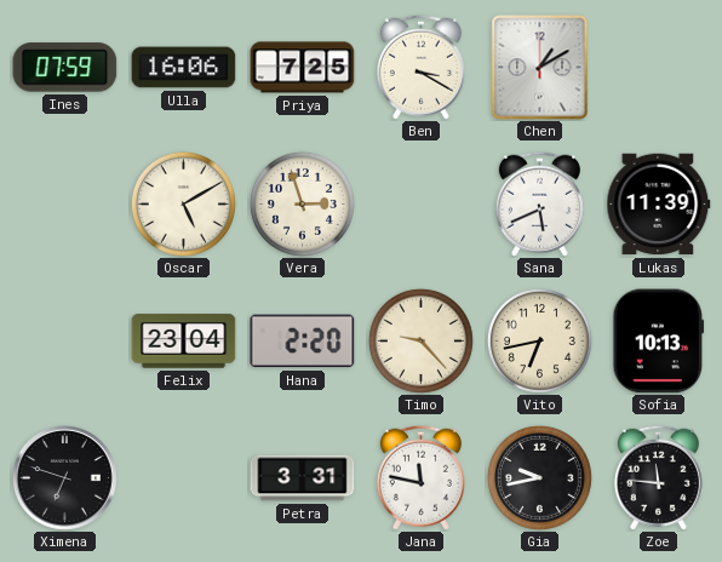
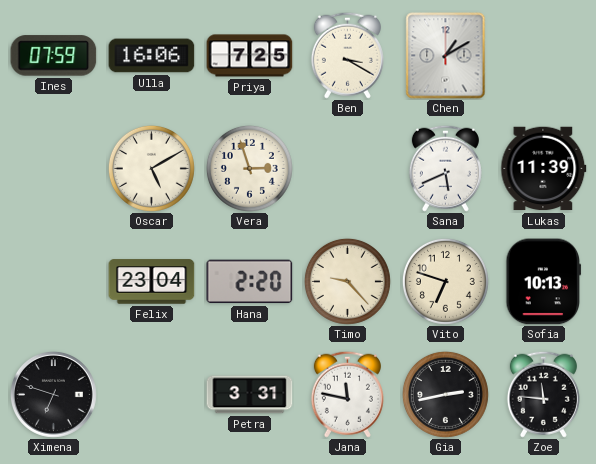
Vito: 6:43 -> 6:48
Gia: 9:43 -> 2:43
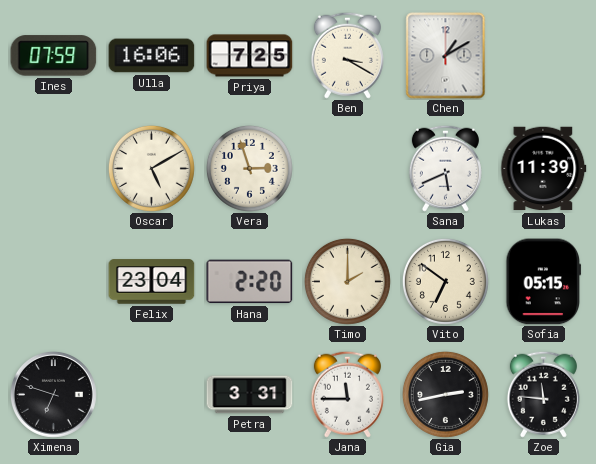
Timo: 9:23 -> 2:00
Vito: 6:48 -> 6:51
Sofia: 10:13 -> 05:15
Jana: 11:47 -> 11:45
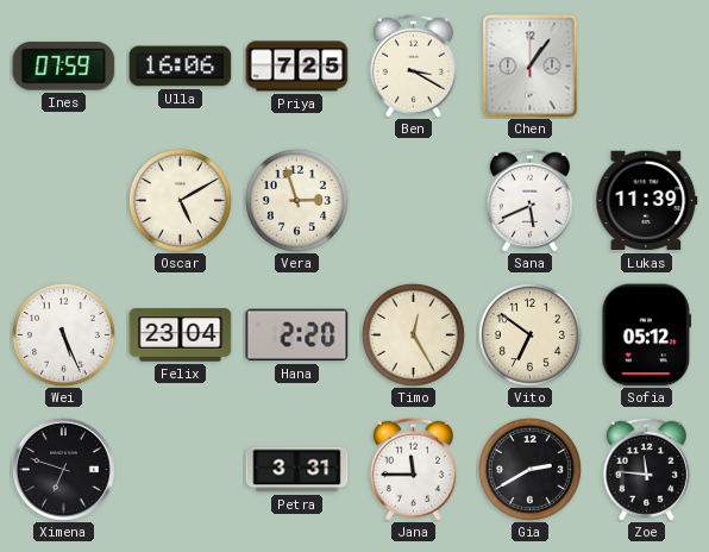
Chen: 1:10 -> 1:06
Wei: none -> 5:26
Timo: 2:00 -> 12:25
Sofia: 05:15 -> 05:12
Gia: 2:43 -> 2:40
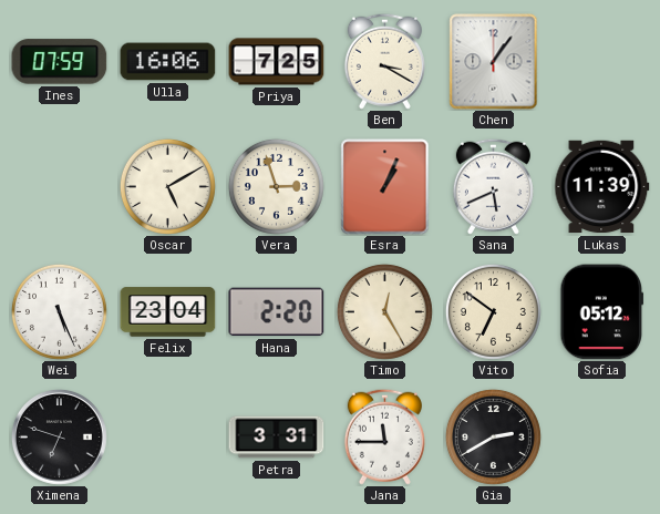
Esra: none -> 1:04
Zoe: 11:46 -> none
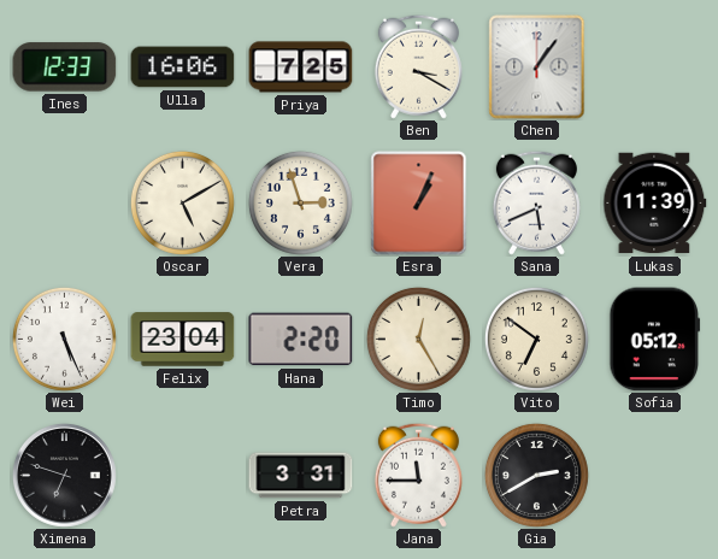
Ines: 07:59 -> 12:33
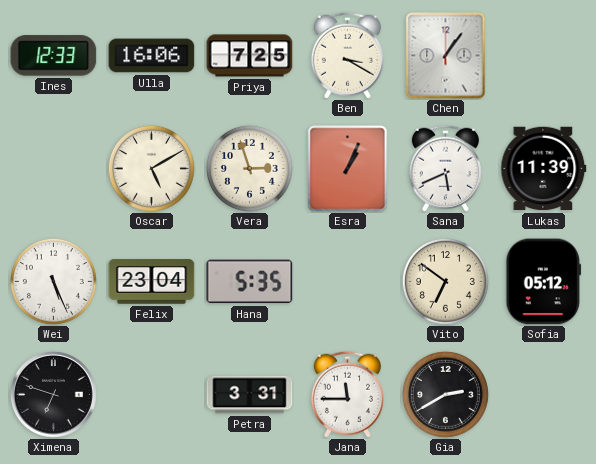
Hana: 2:20 -> 5:35
Timo: 12:25 -> none
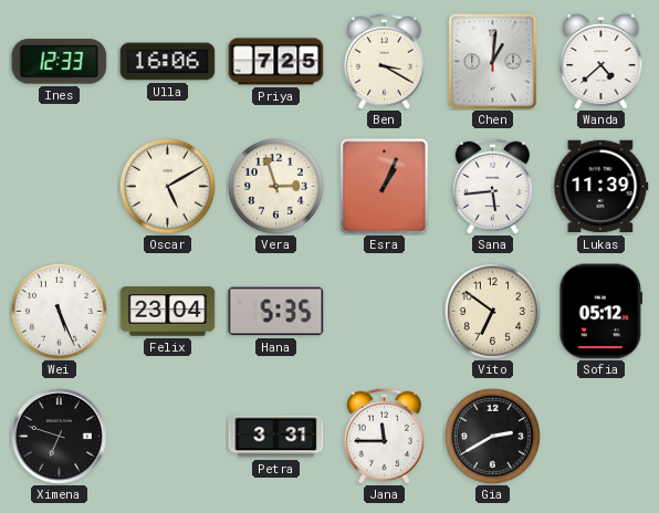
Chen: 1:06 -> 1:01
Wanda: none -> 4:38
Sana: 5:41 -> 5:44
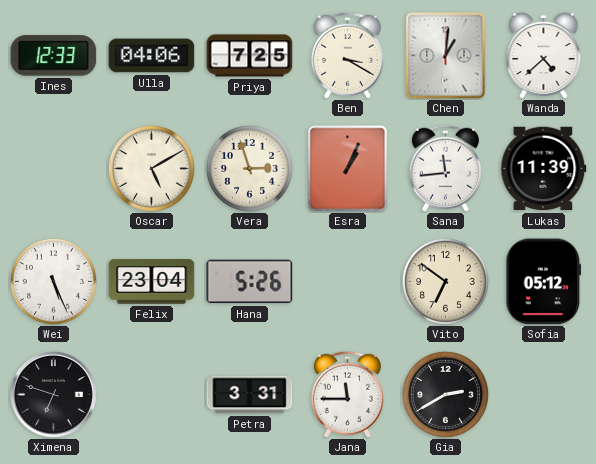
Ulla: 16:06 -> 04:06
Sana: 5:44 -> 11:44
Hana: 5:35 -> 5:26
